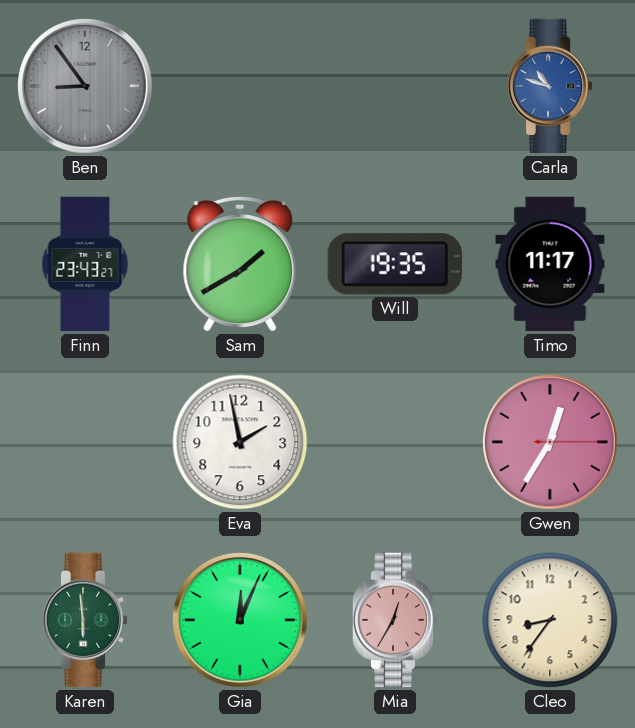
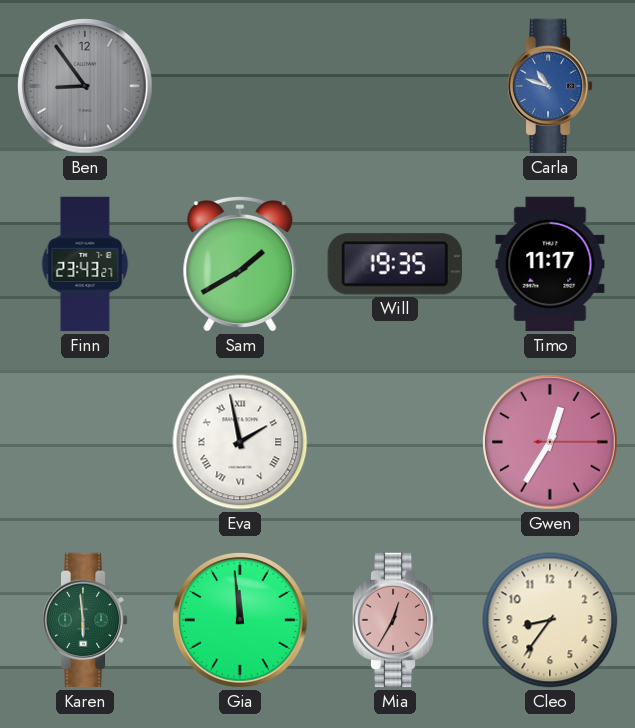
Eva numerals: Arabic -> Roman
Gia: 12:04 -> 11:59
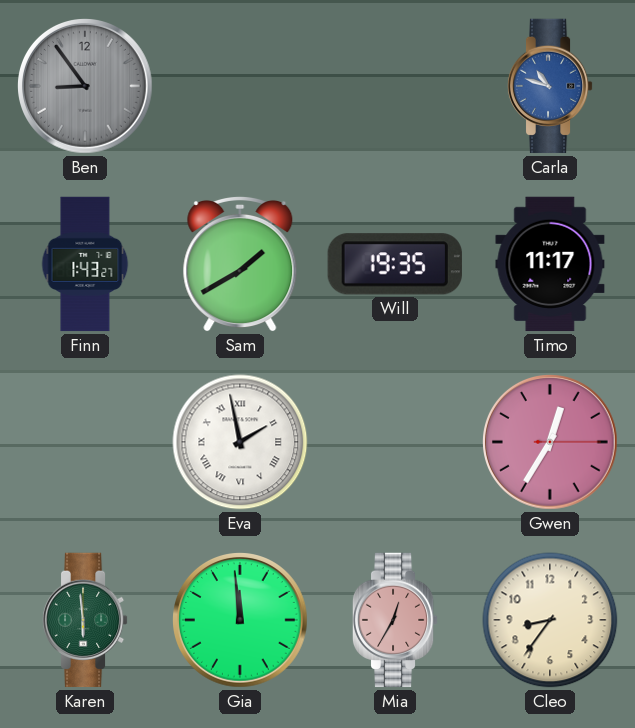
Finn: 23:43 -> 1:43
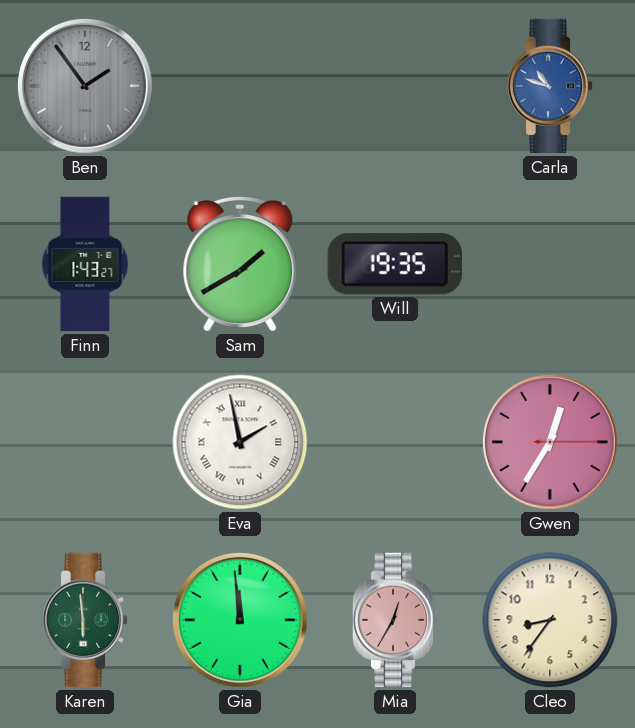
Ben: 8:54 -> 1:54
Timo: 11:17 -> none
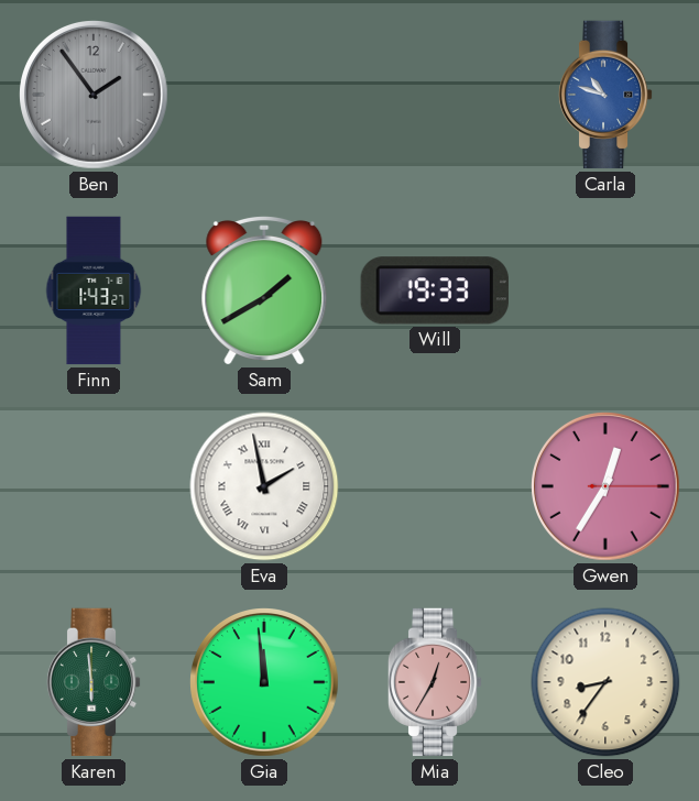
Will: 19:35 -> 19:33
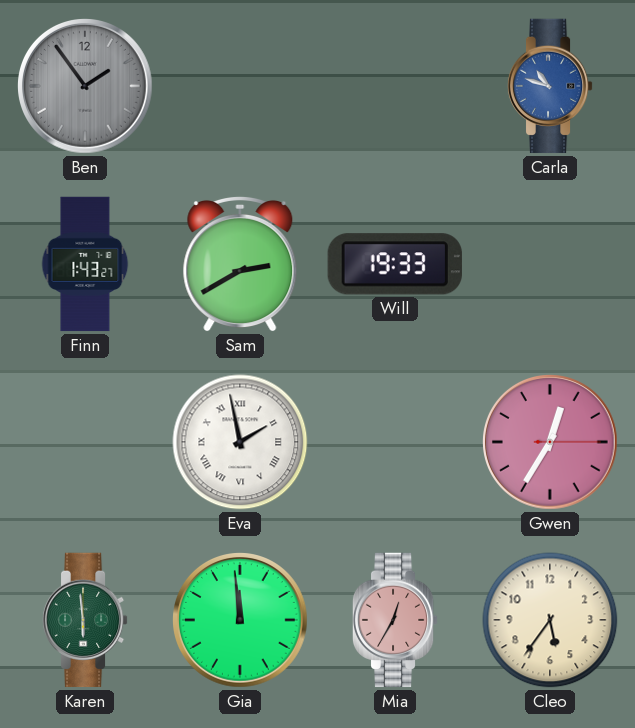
Sam: 1:40 -> 2:40
Cleo: 8:36 -> 5:36
